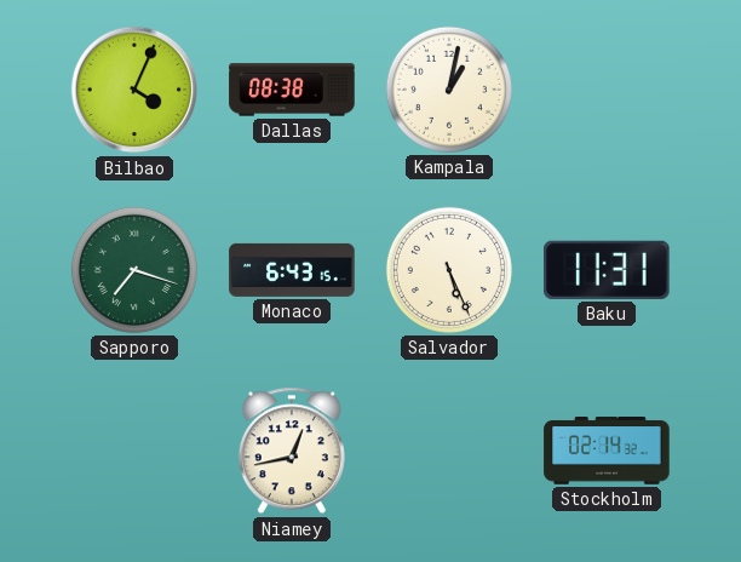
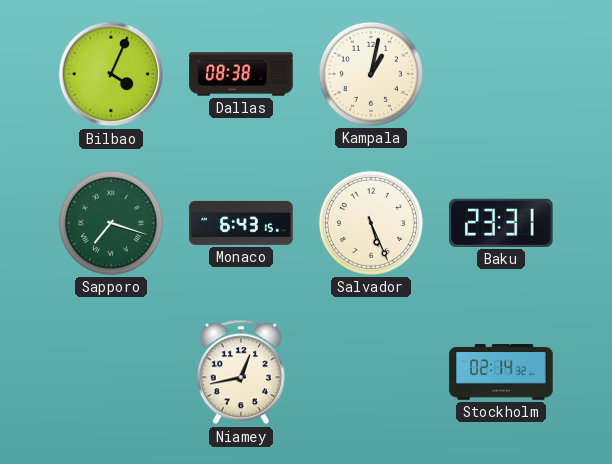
Baku: 11:31 -> 23:31
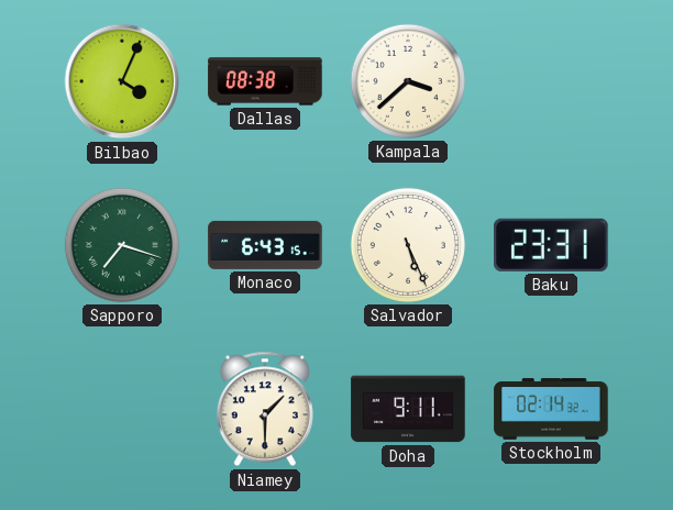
Kampala: 1:02 -> 3:38
Niamey: 12:43 -> 1:30
Doha: none -> 9:11
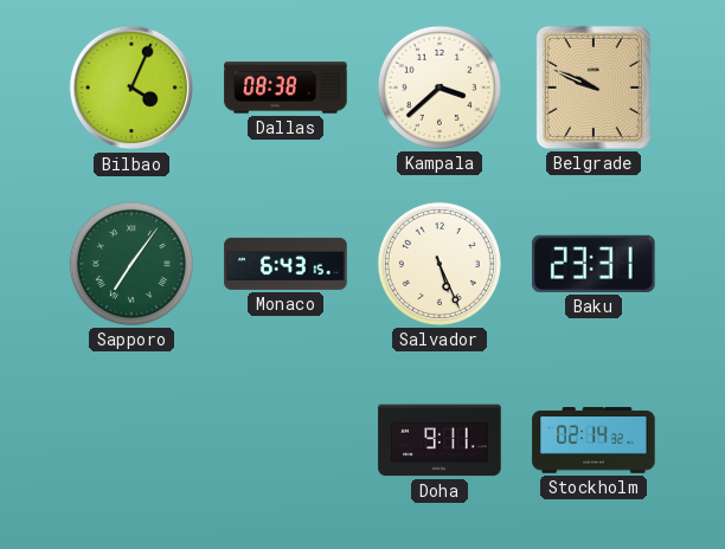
Belgrade: none -> 9:49
Sapporo: 7:18 -> 7:06
Niamey: 1:30 -> none
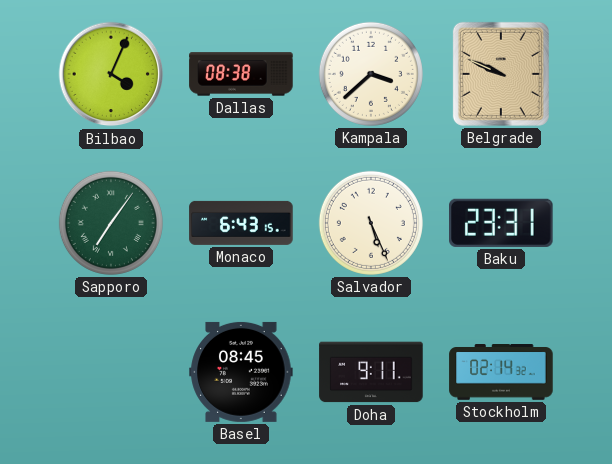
Basel: none -> 08:45
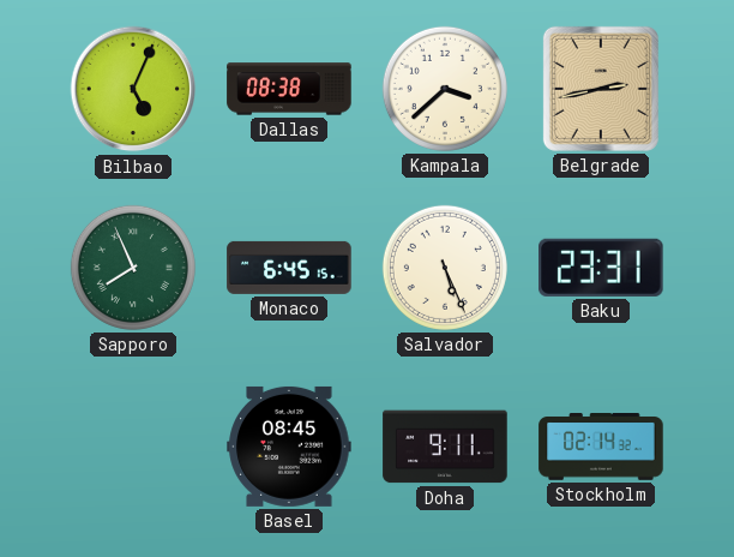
Bilbao: 4:04 -> 5:04
Belgrade: 9:49 -> 2:43
Sapporo: 7:06 -> 7:56
Monaco: 6:43 -> 6:45
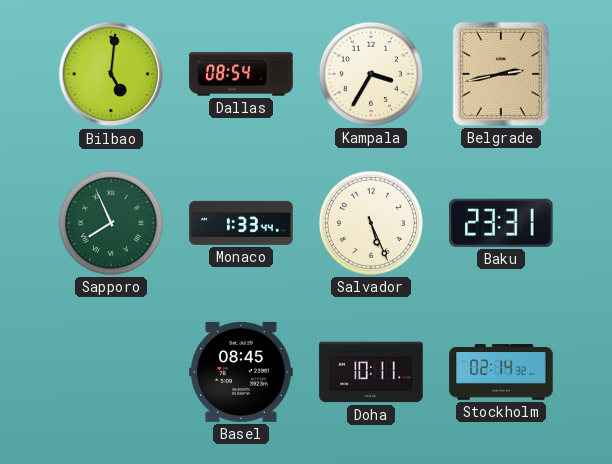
Bilbao: 5:04 -> 5:01
Dallas: 08:38 -> 08:54
Kampala: 3:38 -> 3:35
Monaco: 6:45 -> 1:33
Doha: 9:11 -> 10:11
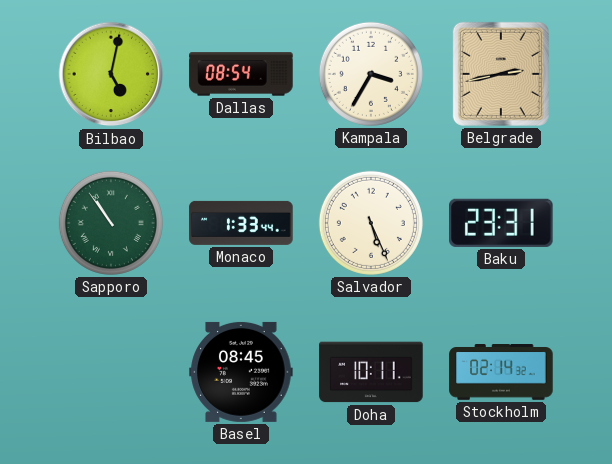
Bilbao: 5:01 -> 5:02
Sapporo: 7:56 -> 10:54
